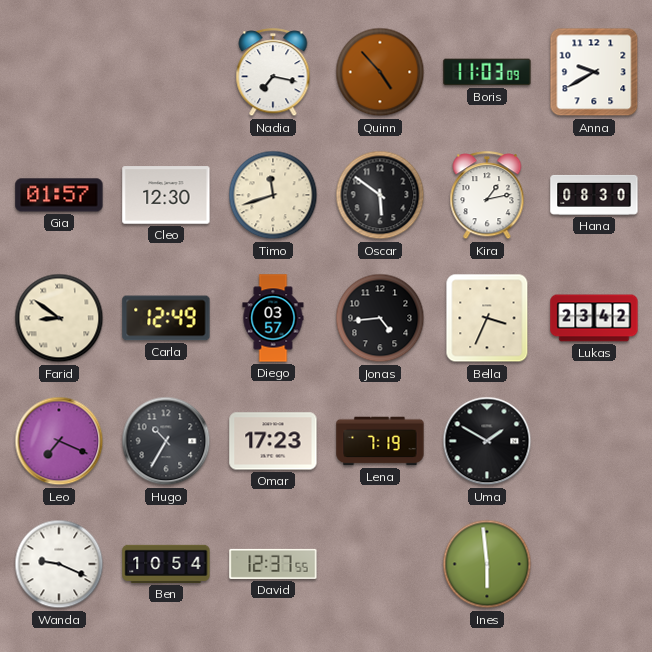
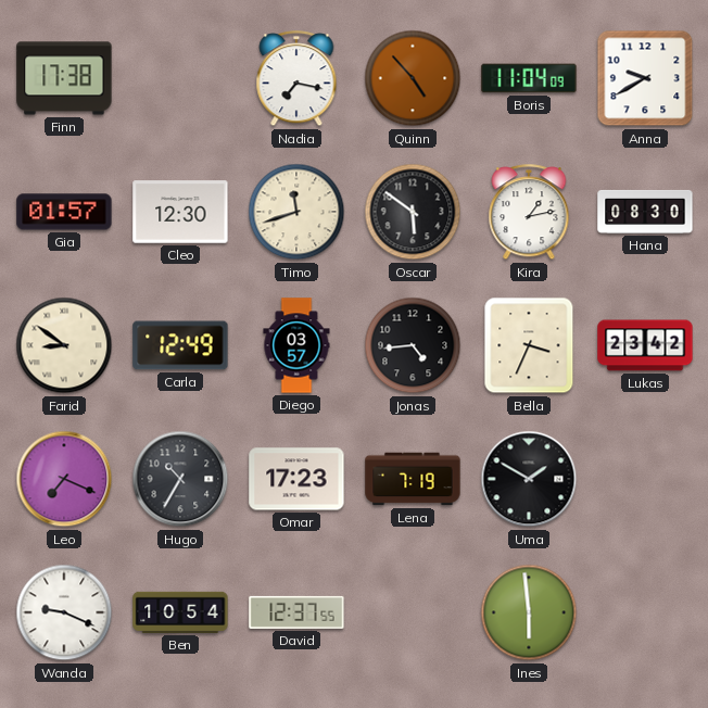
Finn: none -> 17:38
Boris: 11:03 -> 11:04
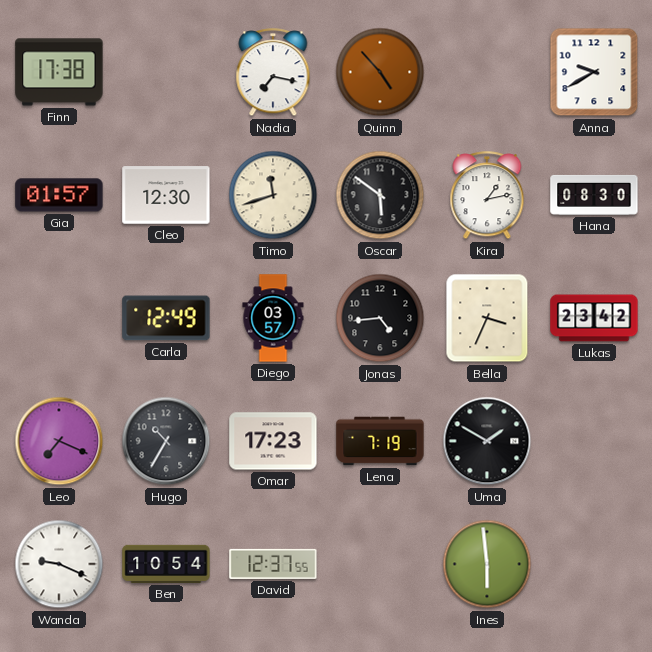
Boris: 11:04 -> none
Farid: 8:51 -> none
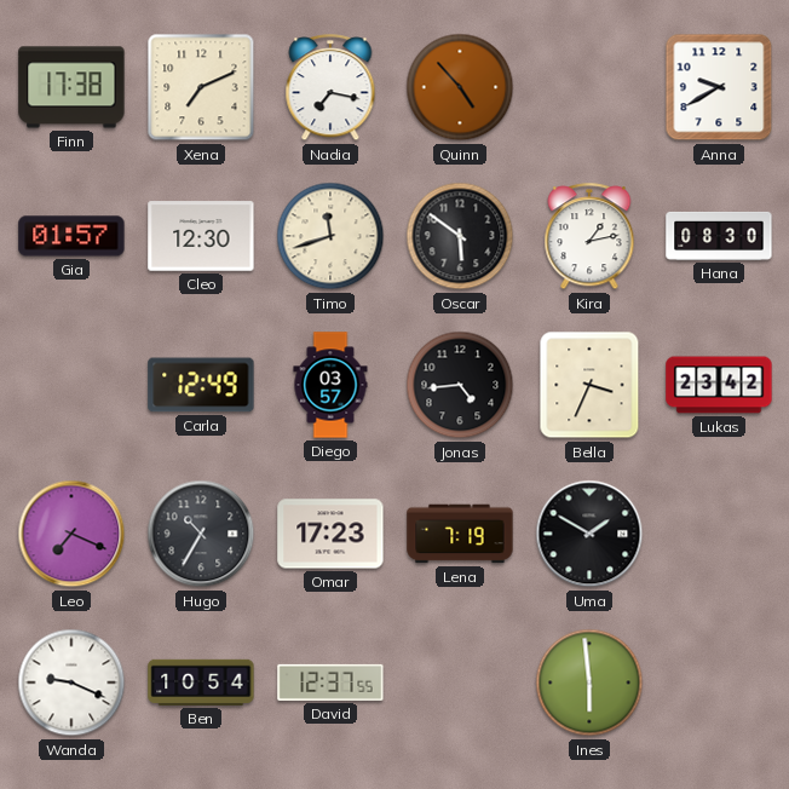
Xena: none -> 7:11
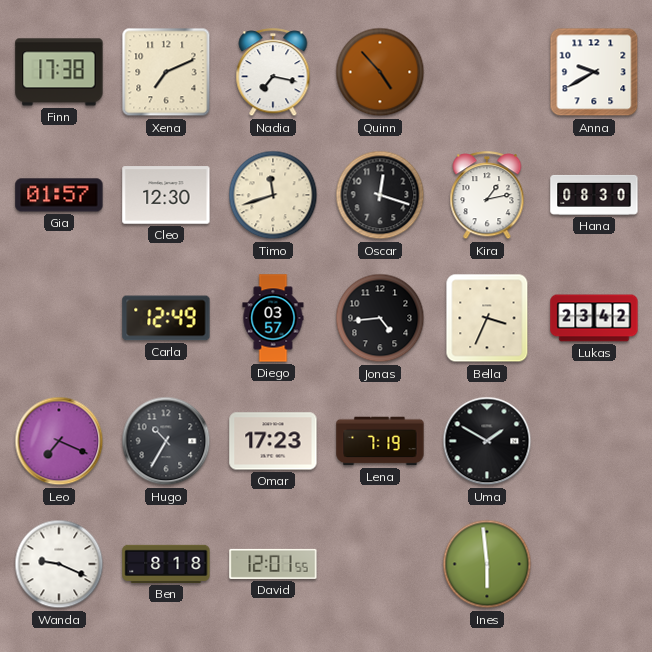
Oscar: 5:51 -> 12:18
Ben: 10:54 -> 8:18
David: 12:37 -> 12:01
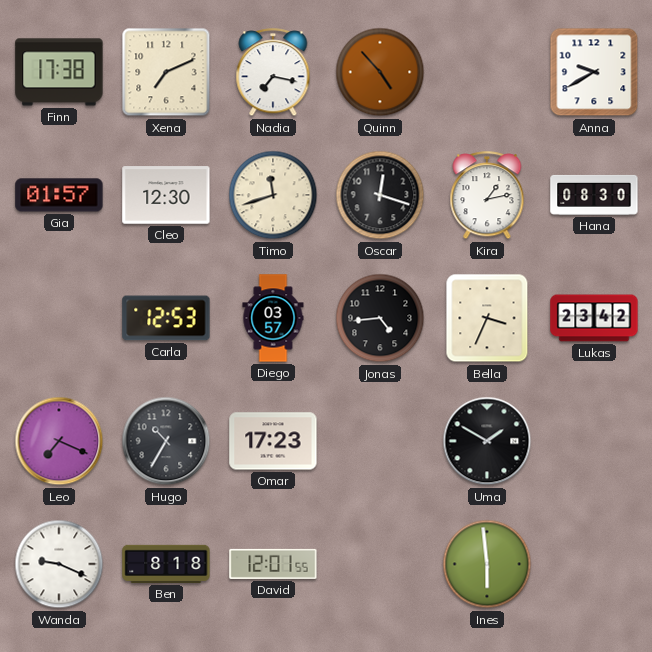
Carla: 12:49 -> 12:53
Lena: 7:19 -> none
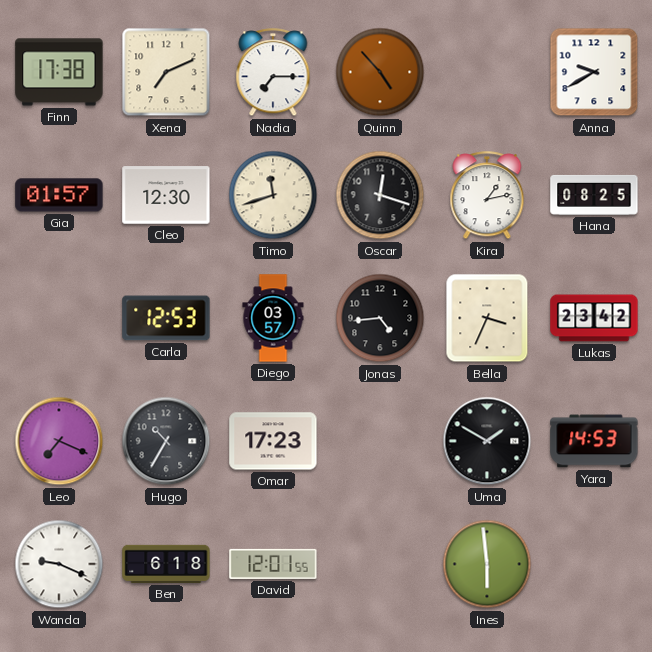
Nadia: 7:17 -> 7:15
Hana: 08:30 -> 08:25
Yara: none -> 14:53
Ben: 8:18 -> 6:18
